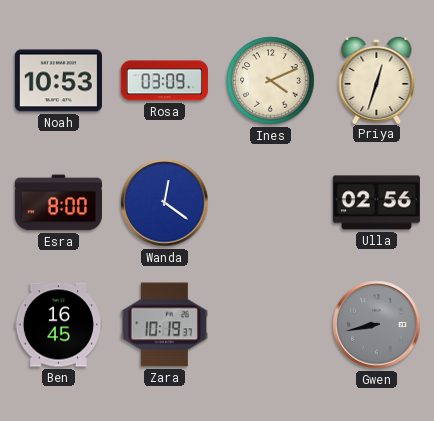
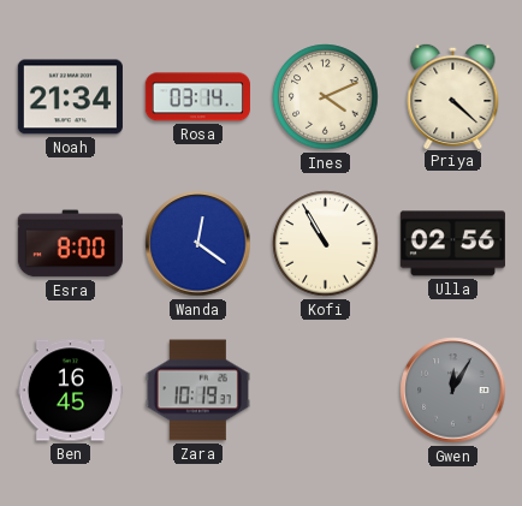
Noah: 10:53 -> 21:34
Rosa: 03:09 -> 03:14
Priya: 12:33 -> 4:22
Kofi: none -> 10:55
Gwen: 8:43 -> 12:05
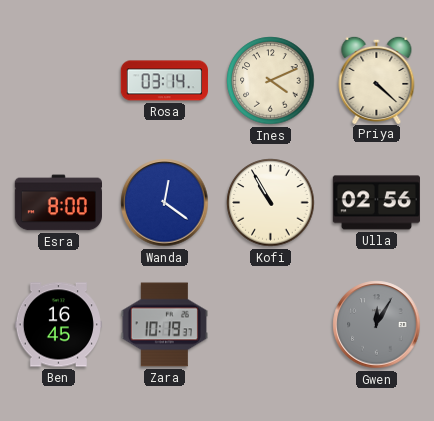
Noah: 21:34 -> none
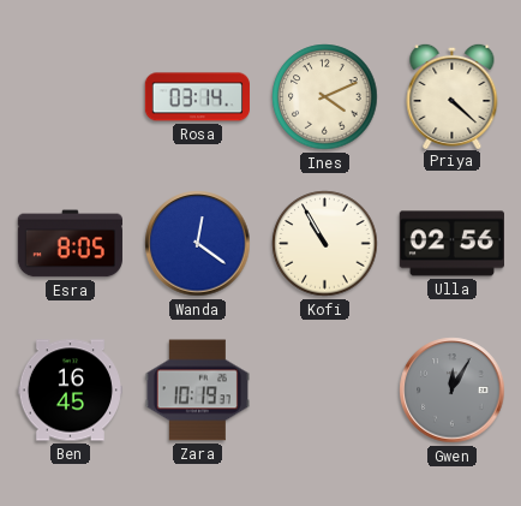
Esra: 8:00 -> 8:05
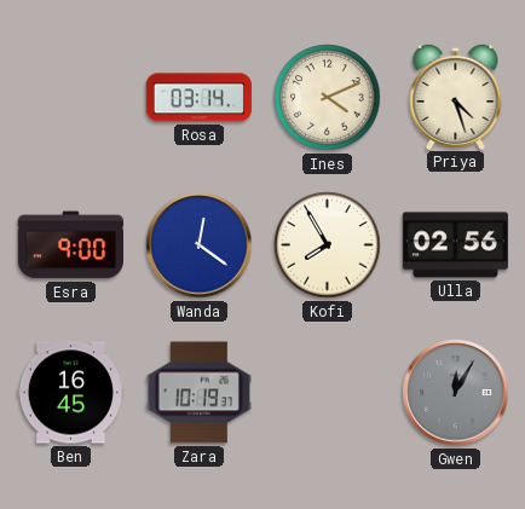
Priya: 4:22 -> 4:27
Esra: 8:05 -> 9:00
Kofi: 10:55 -> 7:55
